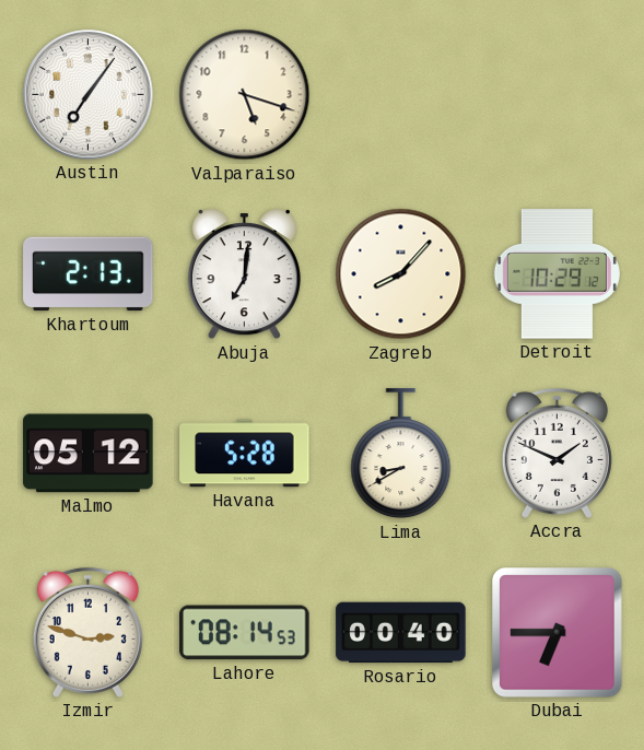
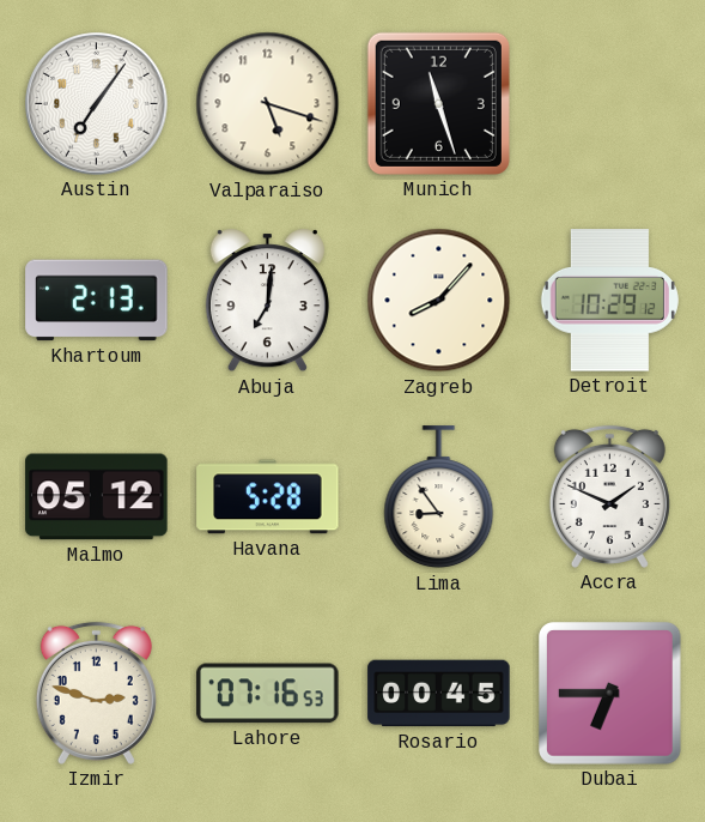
Munich: none -> 11:27
Lima: 8:40 -> 8:54
Lahore: 08:14 -> 07:16
Rosario: 00:40 -> 00:45
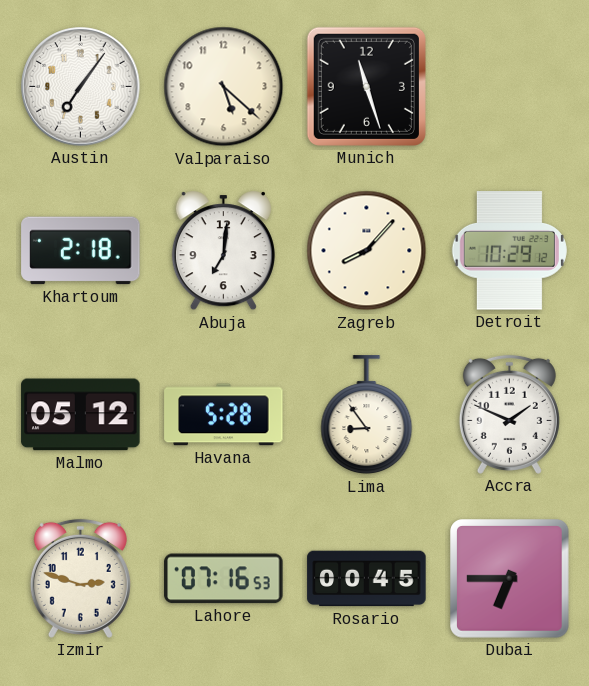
Valparaiso: 5:18 -> 5:22
Khartoum: 2:13 -> 2:18
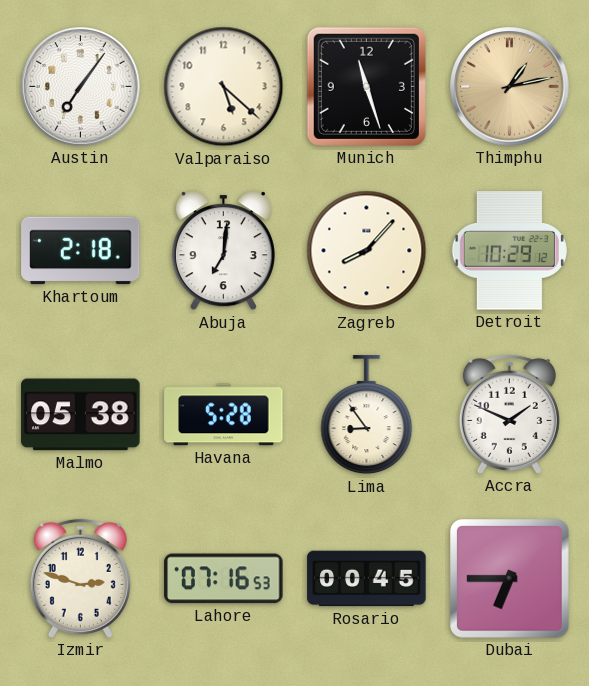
Thimphu: none -> 1:13
Malmo: 05:12 -> 05:38
